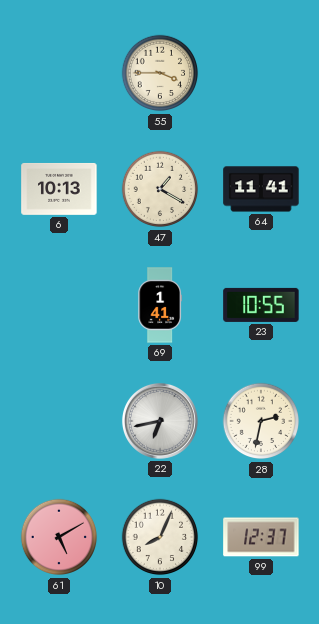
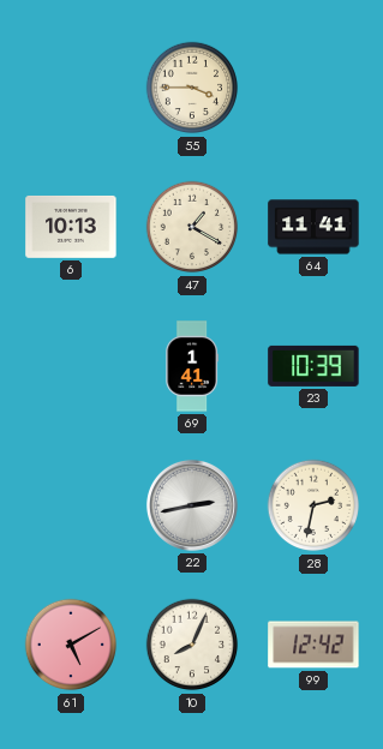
23: 10:55 -> 10:39
22: 6:43 -> 2:43
99: 12:37 -> 12:42
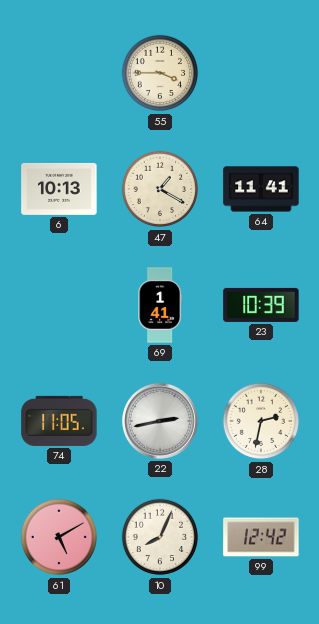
74: none -> 11:05
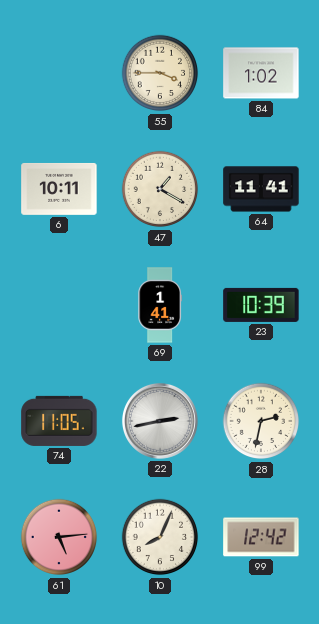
84: none -> 1:02
6: 10:13 -> 10:11
61: 5:10 -> 5:14
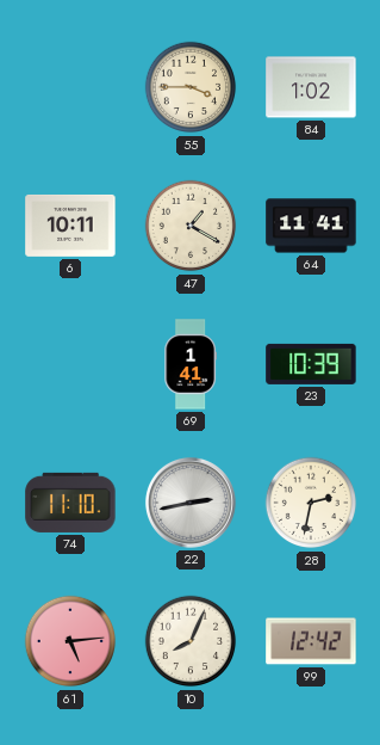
74: 11:05 -> 11:10
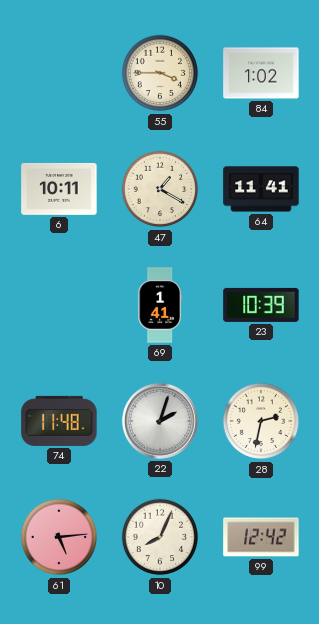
74: 11:10 -> 11:48
22: 2:43 -> 2:03
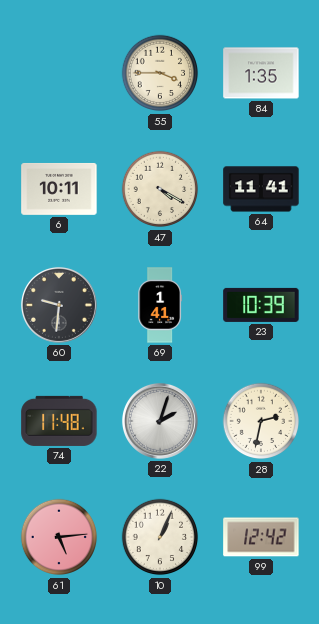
84: 1:02 -> 1:35
47: 1:20 -> 4:20
60: none -> 9:31
10: 8:04 -> 1:04
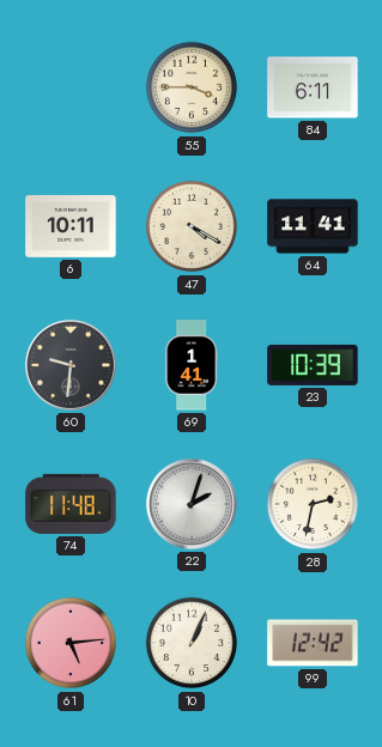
84: 1:35 -> 6:11
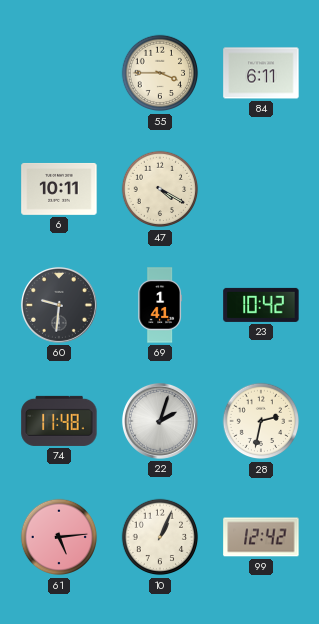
64: 11:41 -> none
23: 10:39 -> 10:42
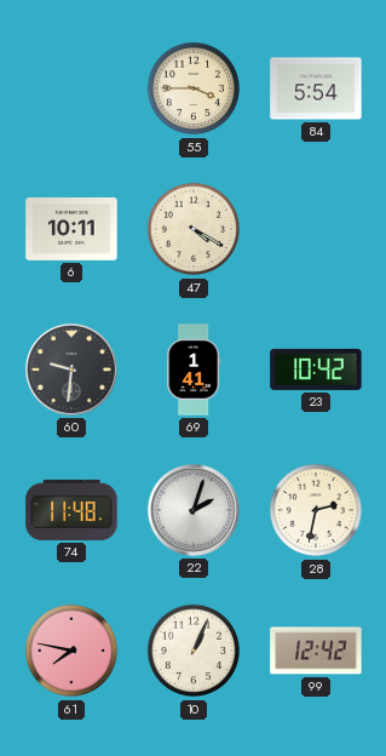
84: 6:11 -> 5:54
61: 5:14 -> 7:47
